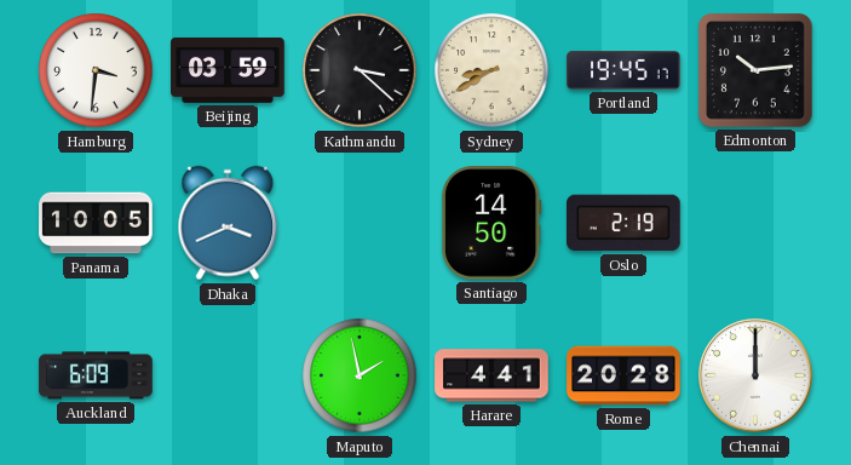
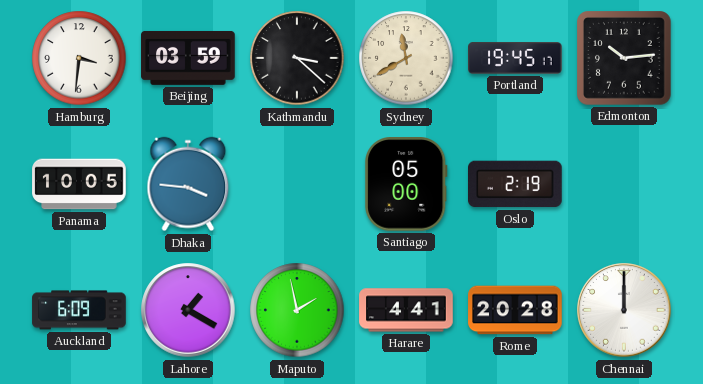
Sydney: 8:40 -> 11:40
Dhaka: 3:41 -> 3:46
Santiago: 14:50 -> 05:00
Lahore: none -> 1:20
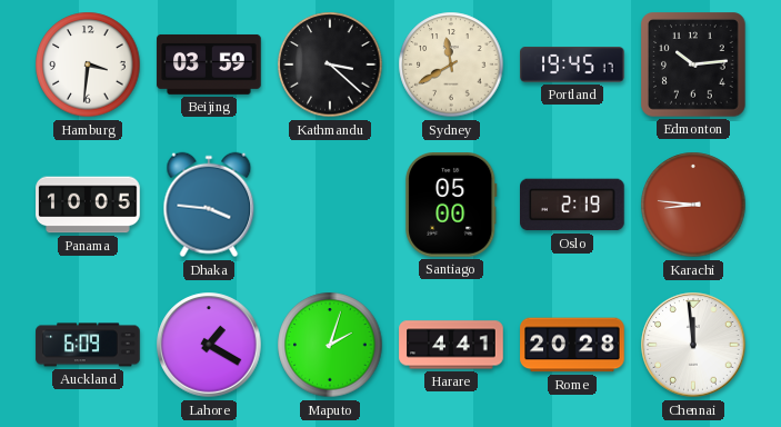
Karachi: none -> 8:46
Maputo: 1:58 -> 2:03
Chennai: 12:00 -> 11:59
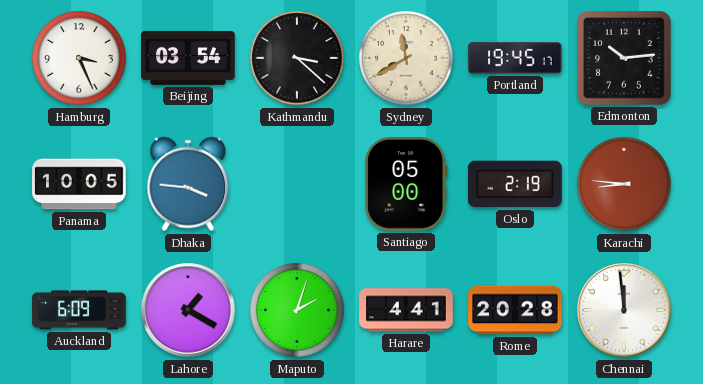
Hamburg: 3:31 -> 3:26
Beijing: 03:59 -> 03:54
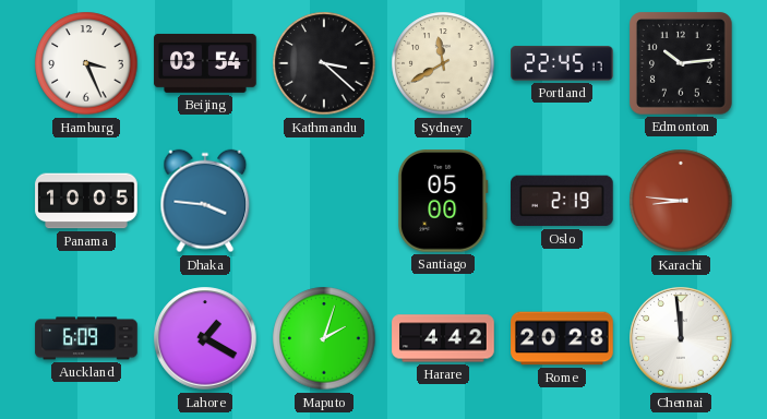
Portland: 19:45 -> 22:45
Harare: 4:41 -> 4:42
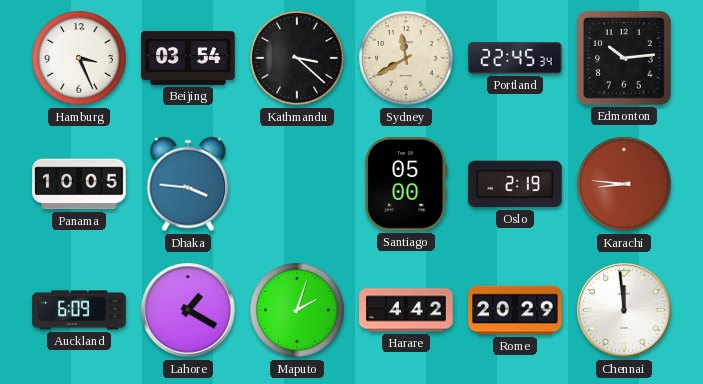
Portland: 22:45:17 -> 22:45:34
Rome: 20:28 -> 20:29
